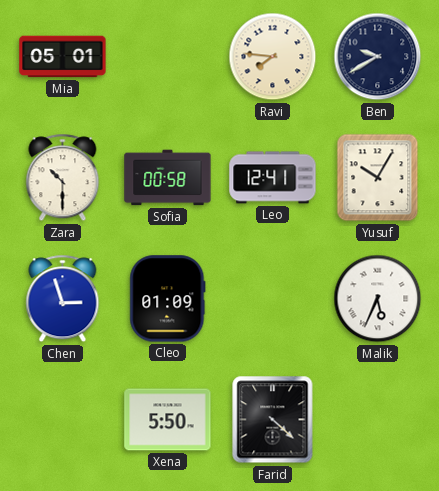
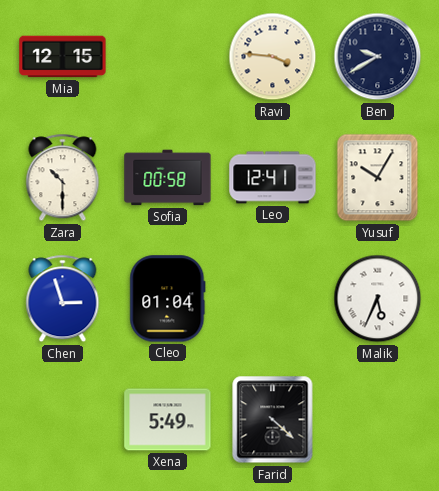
Mia: 05:01 -> 12:15
Ravi: 7:46 -> 3:46
Cleo: 01:09 -> 01:04
Xena: 5:50 -> 5:49
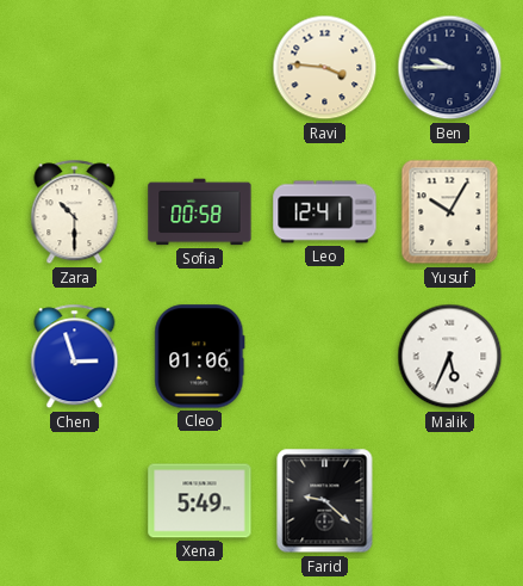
Mia: 12:15 -> none
Ben: 9:40 -> 9:45
Cleo: 01:04 -> 01:06
Farid: 4:22 -> 9:22
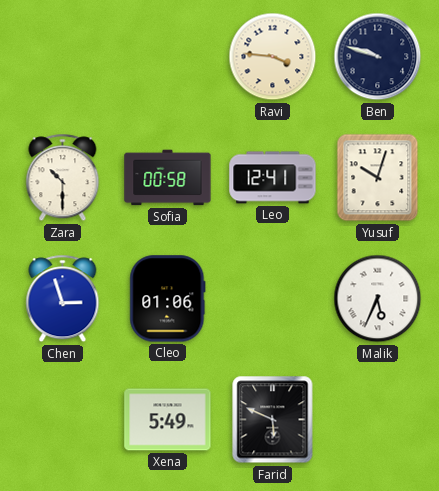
Ben: 9:45 -> 9:48
Yusuf: 10:05 -> 10:03
Farid: 9:22 -> 5:49
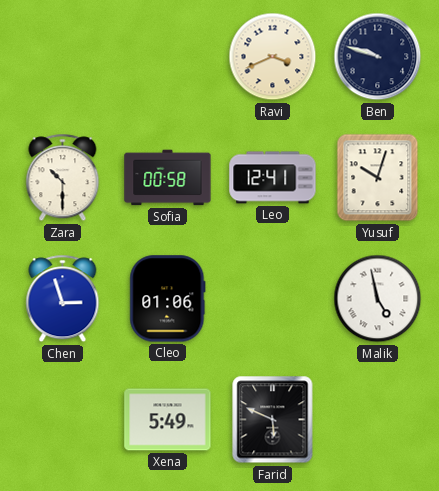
Ravi: 3:46 -> 3:41
Malik: 5:34 -> 4:58
